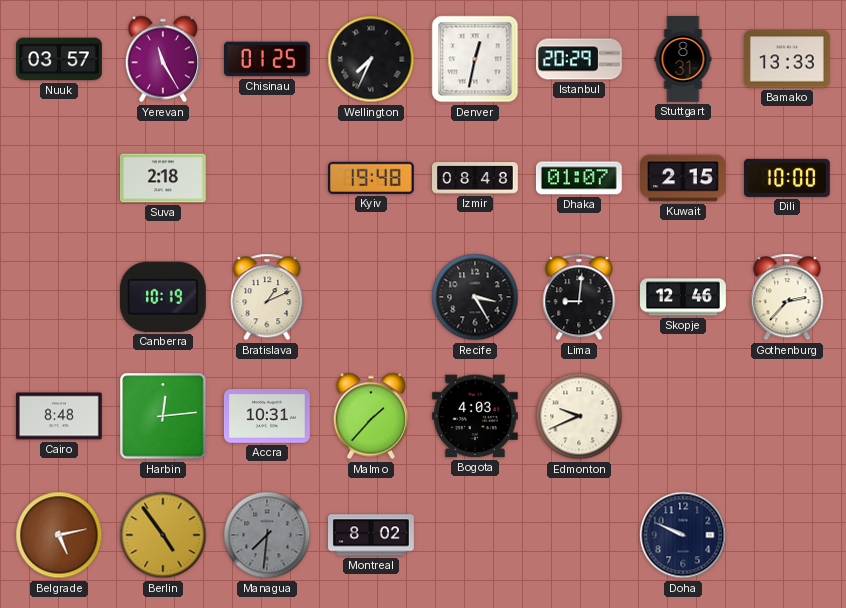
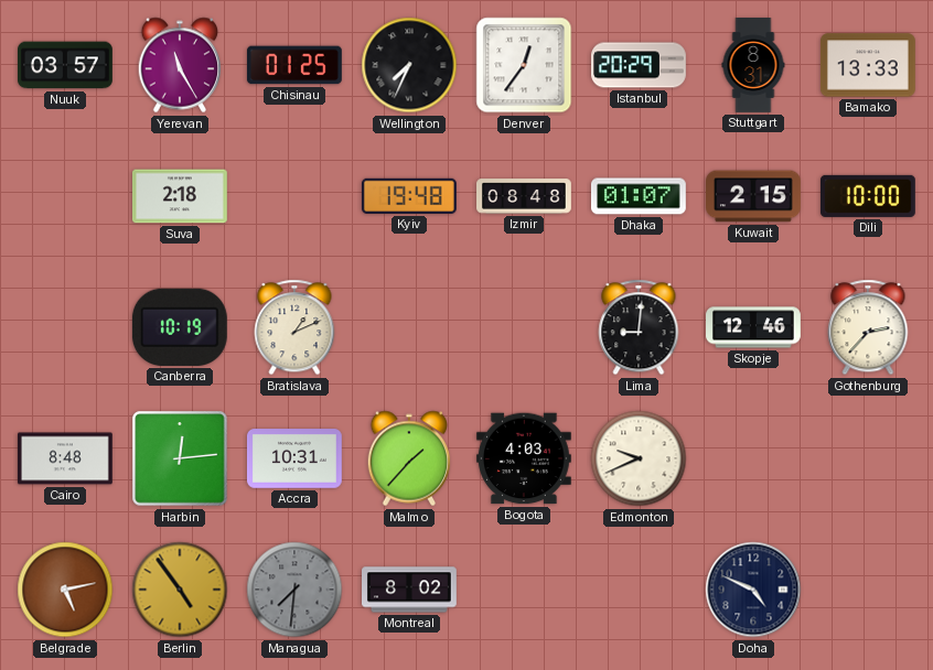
Denver: 12:32 -> 12:36
Recife: 3:25 -> none
Doha: 9:49 -> 4:49
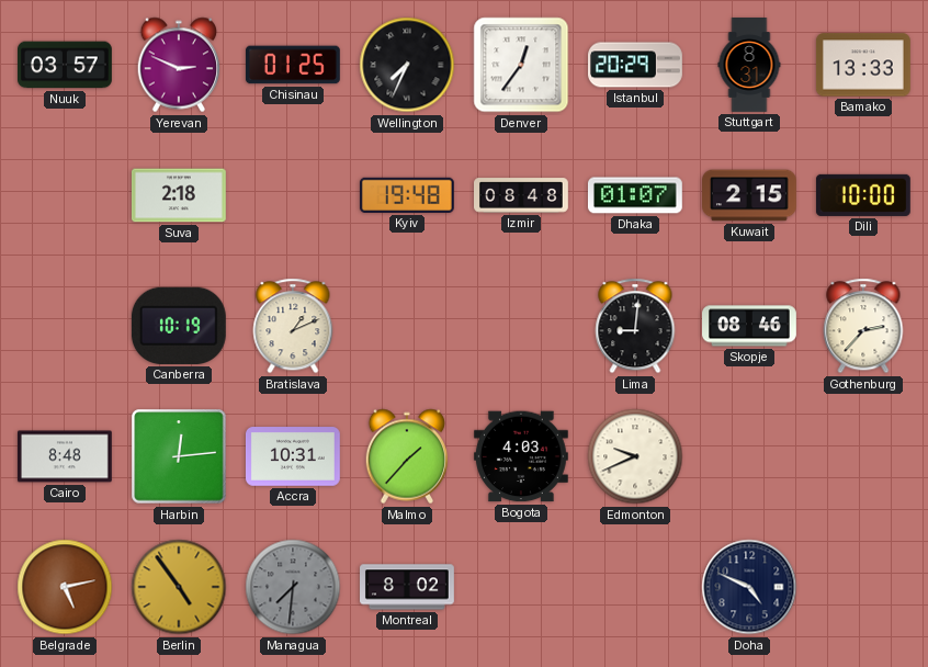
Yerevan: 11:25 -> 2:49
Skopje: 12:46 -> 08:46
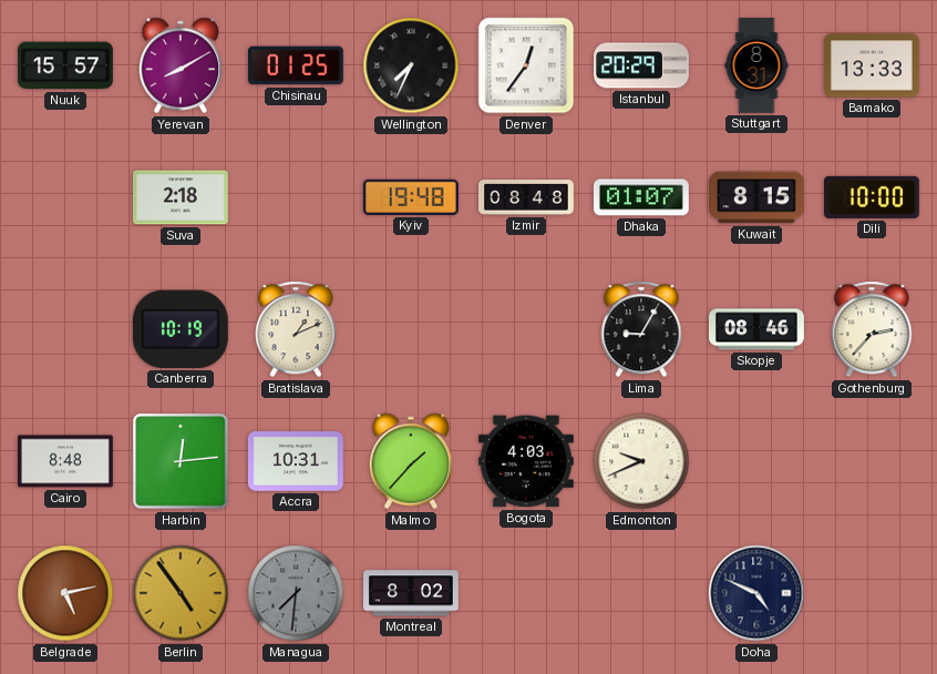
Nuuk: 03:57 -> 15:57
Yerevan: 2:49 -> 8:10
Kuwait: 2:15 -> 8:15
Lima: 9:01 -> 9:05
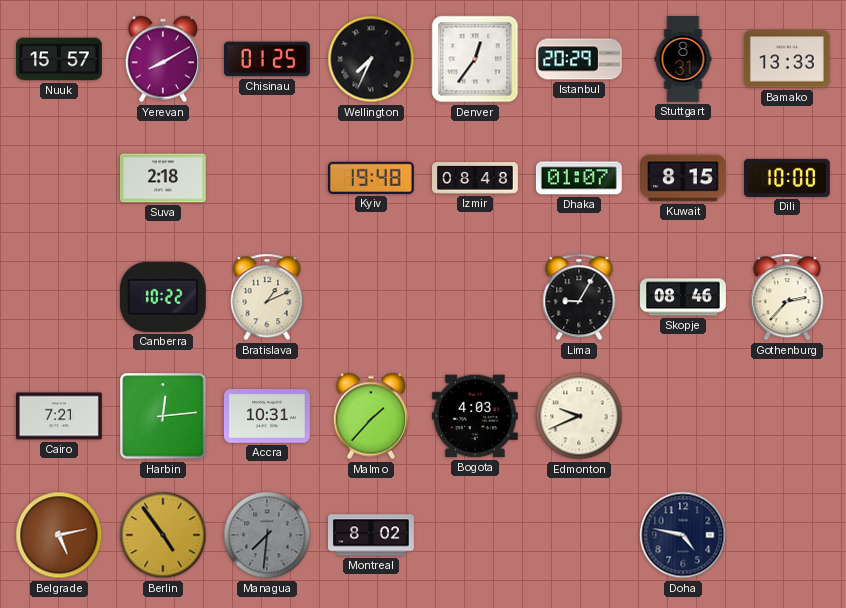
Canberra: 10:19 -> 10:22
Cairo: 8:48 -> 7:21
Doha: 4:49 -> 4:47
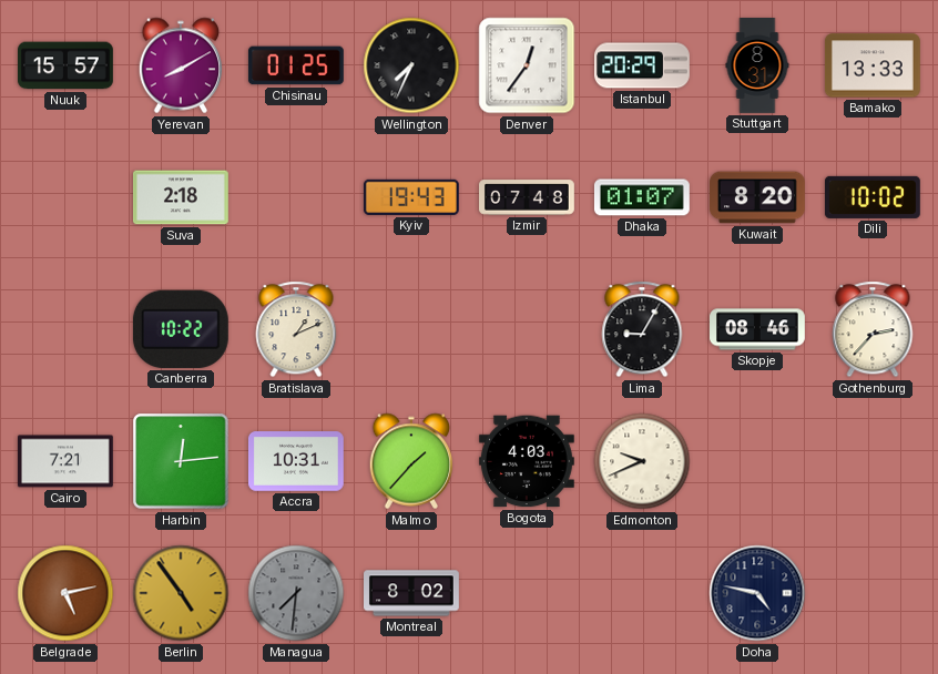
Kyiv: 19:48 -> 19:43
Izmir: 08:48 -> 07:48
Kuwait: 8:15 -> 8:20
Dili: 10:00 -> 10:02
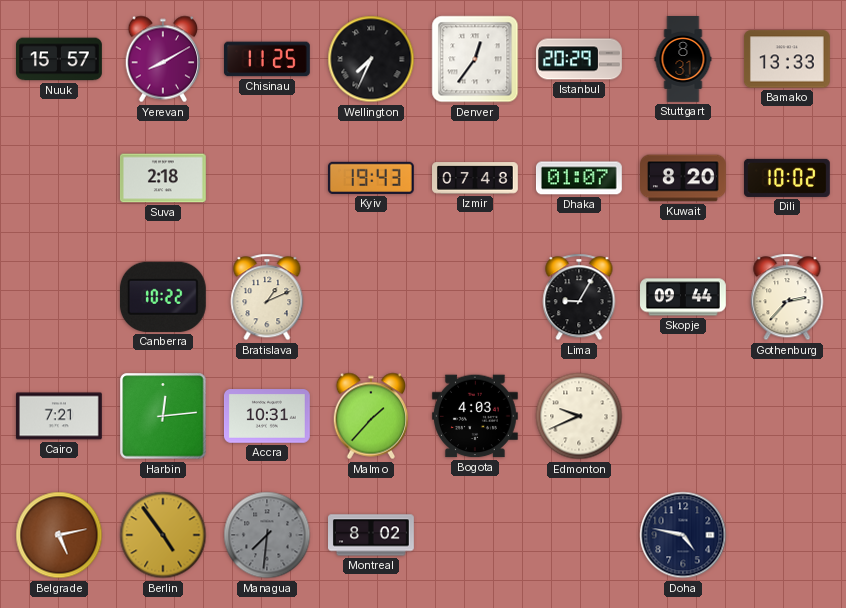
Chisinau: 01:25 -> 11:25
Skopje: 08:46 -> 09:44
